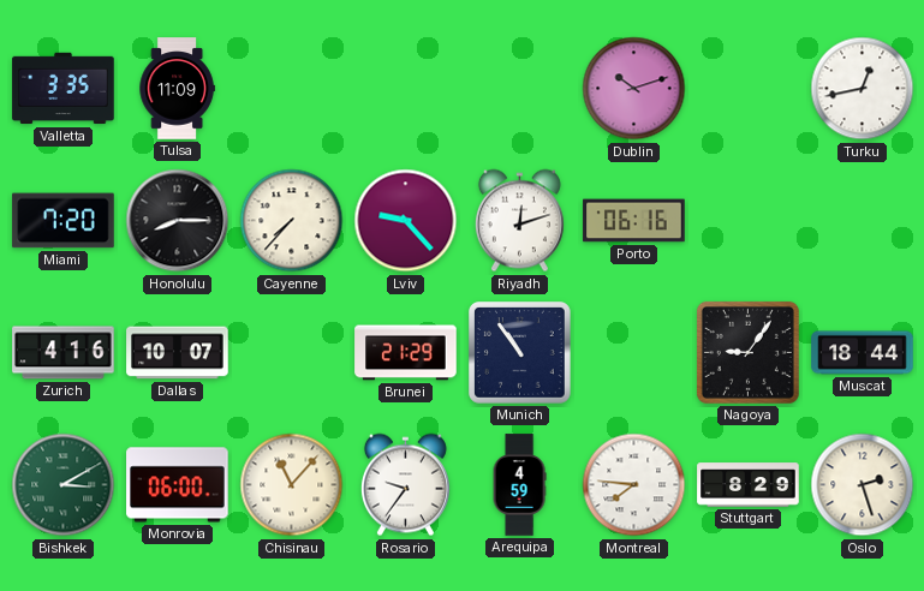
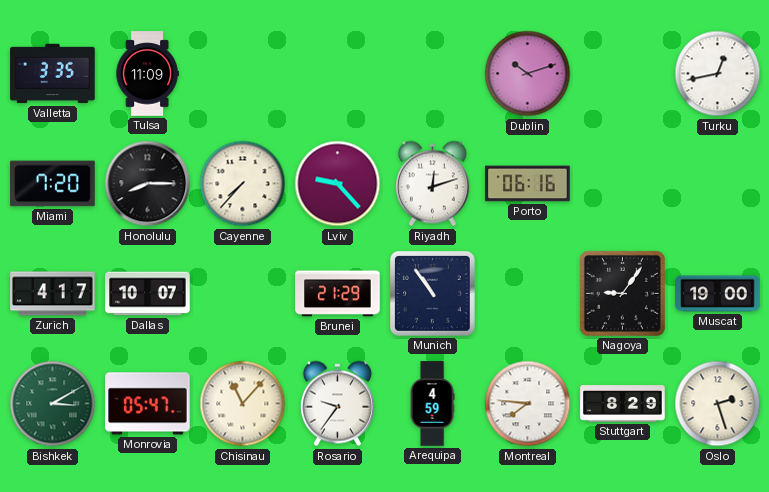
Zurich: 4:16 -> 4:17
Muscat: 18:44 -> 19:00
Monrovia: 06:00 -> 05:47
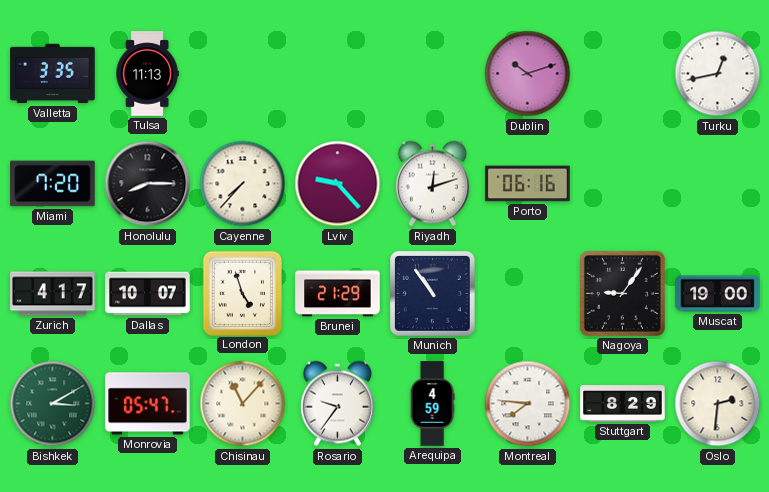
Tulsa: 11:09 -> 11:13
London: none -> 4:57
Oslo: 2:27 -> 2:31
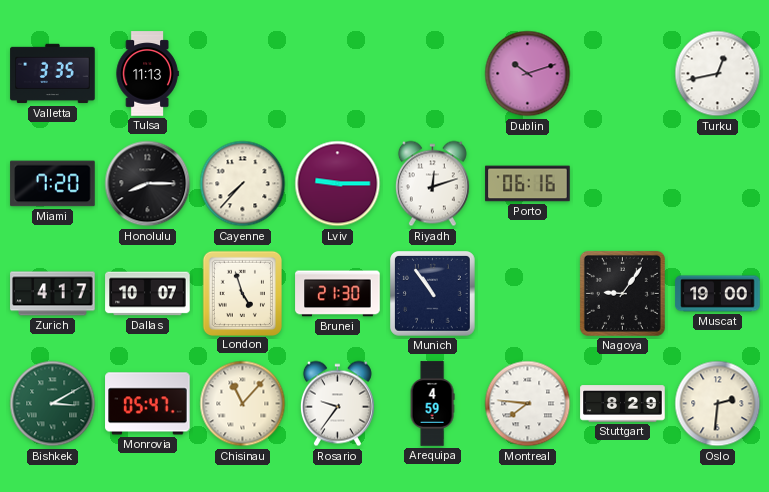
Lviv: 9:23 -> 9:15
Brunei: 21:29 -> 21:30
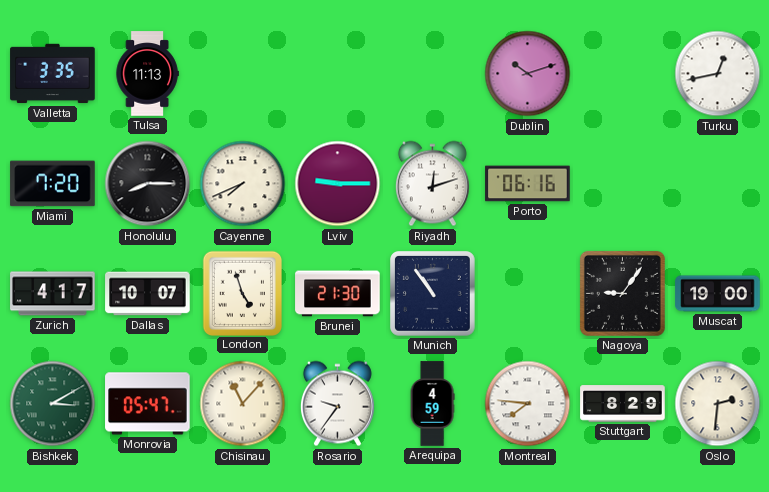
Cayenne: 7:37 -> 7:41
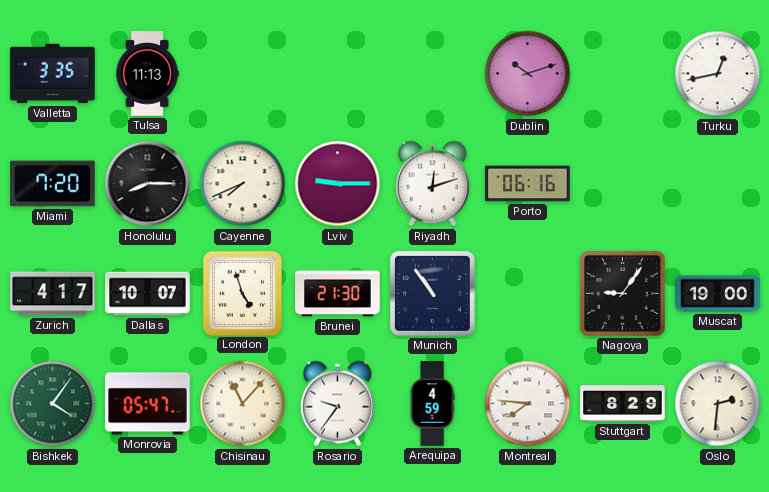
Bishkek: 3:10 -> 4:06
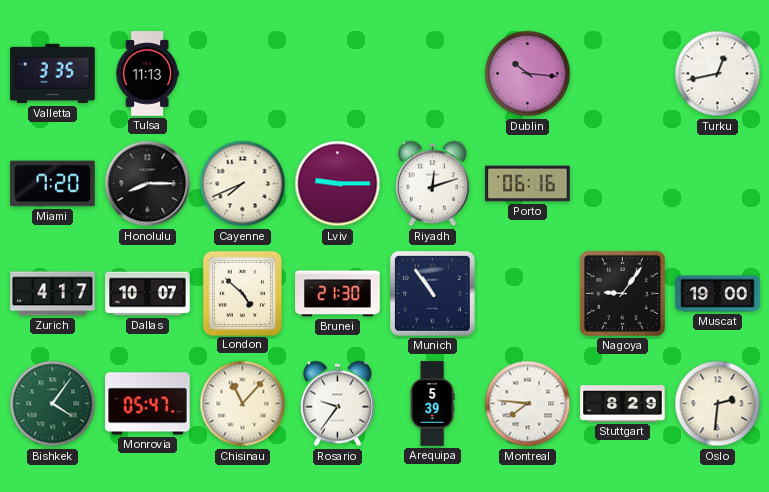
Dublin: 10:12 -> 10:16
London: 4:57 -> 4:52
Arequipa: 4:59 -> 5:39
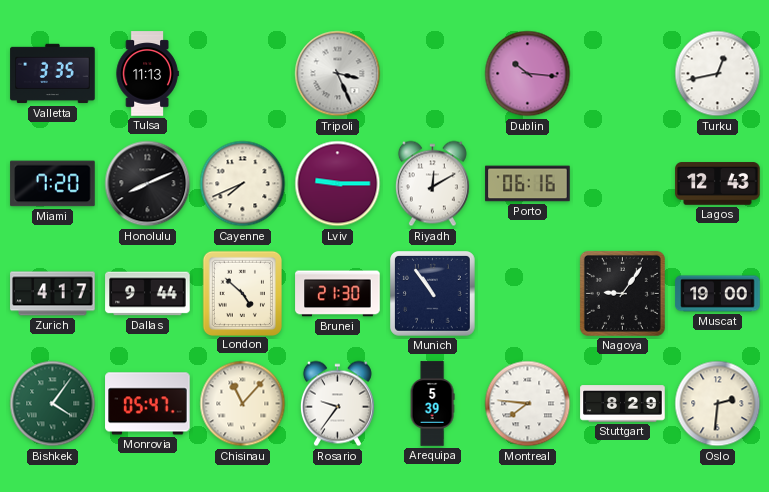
Tripoli: none -> 3:26
Honolulu: 8:15 -> 8:11
Riyadh: 12:12 -> 12:10
Lagos: none -> 12:43
Dallas: 10:07 -> 9:44
